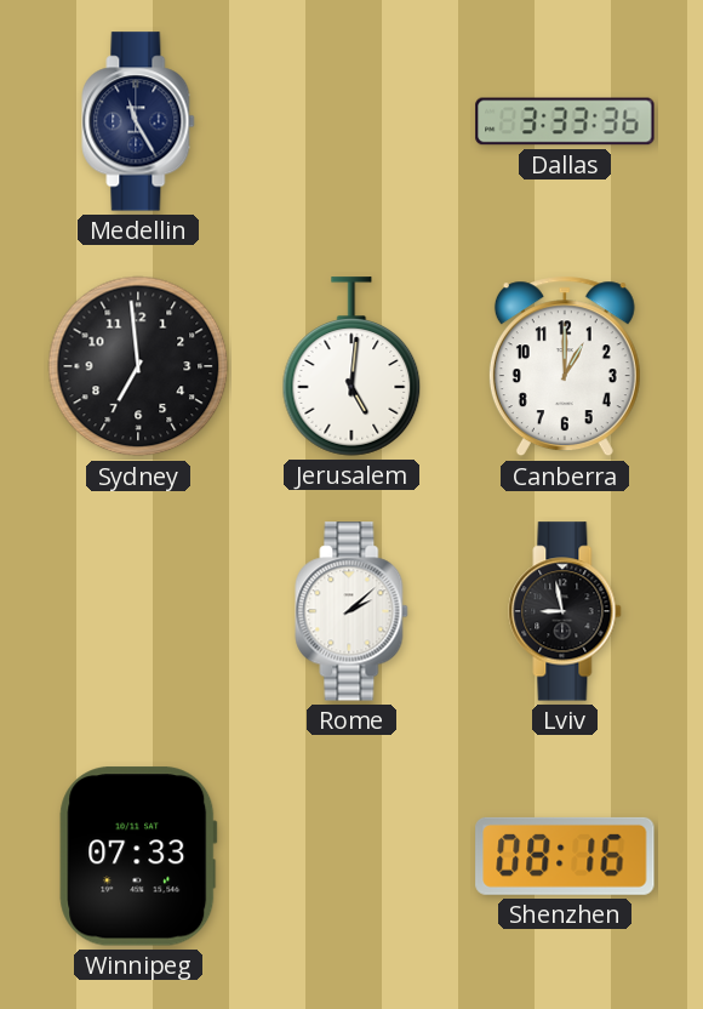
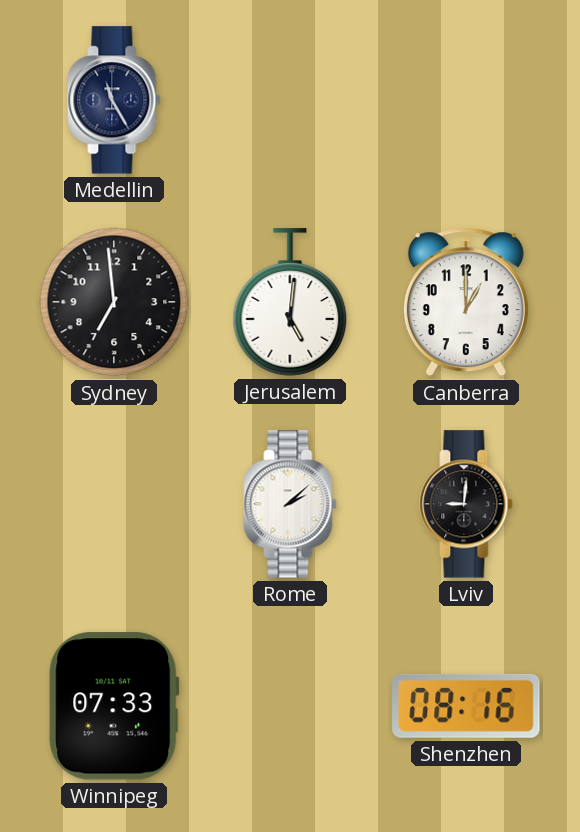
Dallas: 3:33 -> none
Lviv: 8:58 -> 9:01
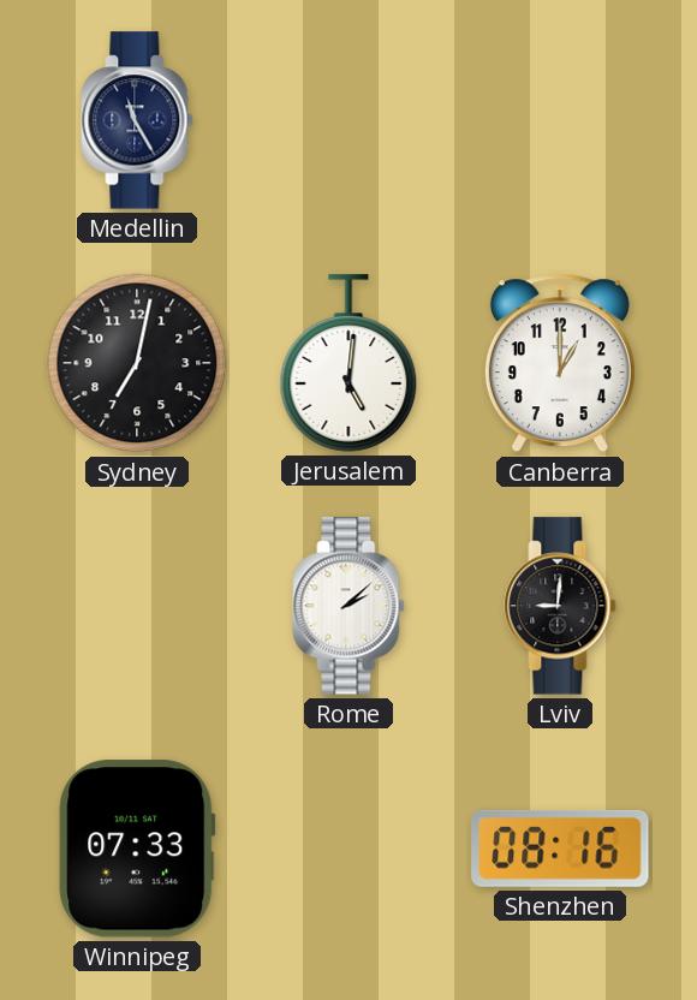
Sydney: 6:59 -> 7:02
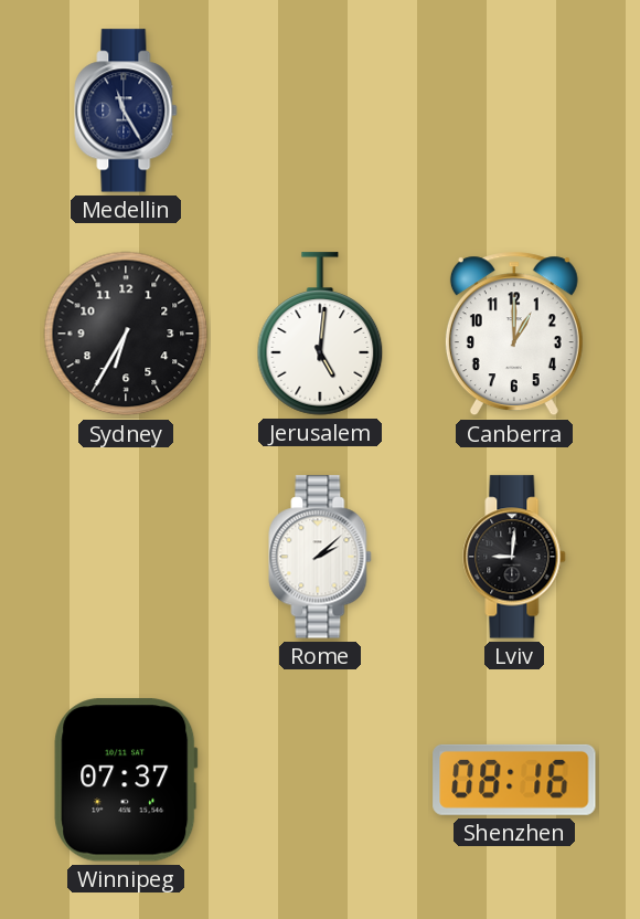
Sydney: 7:02 -> 6:35
Winnipeg: 07:33 -> 07:37
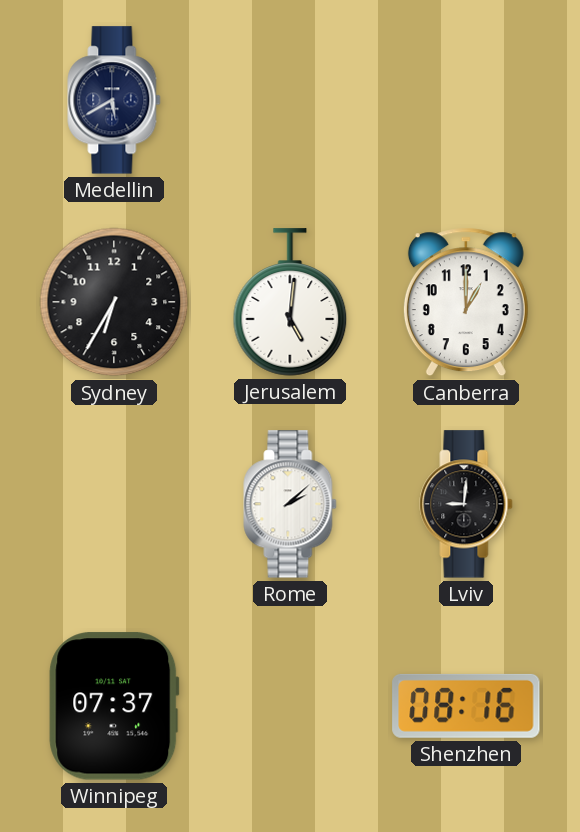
Medellin: 11:25 -> 5:40
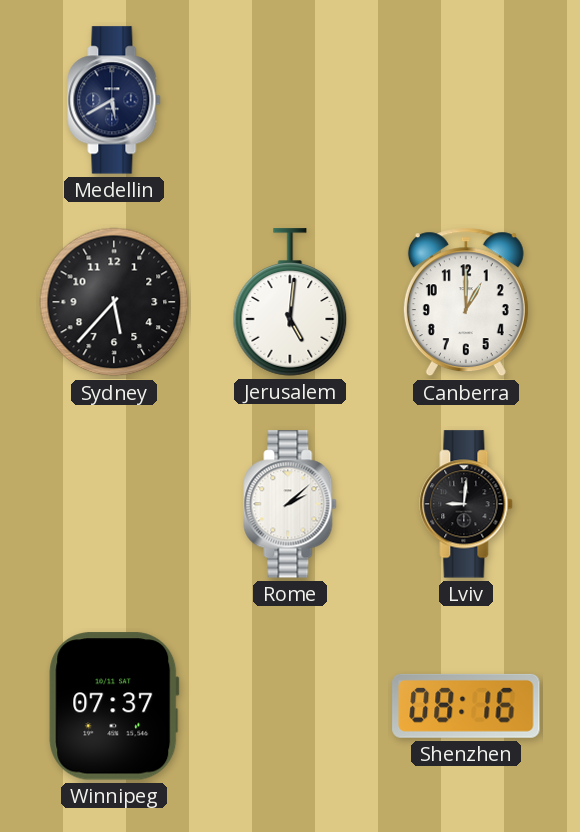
Sydney: 6:35 -> 5:37
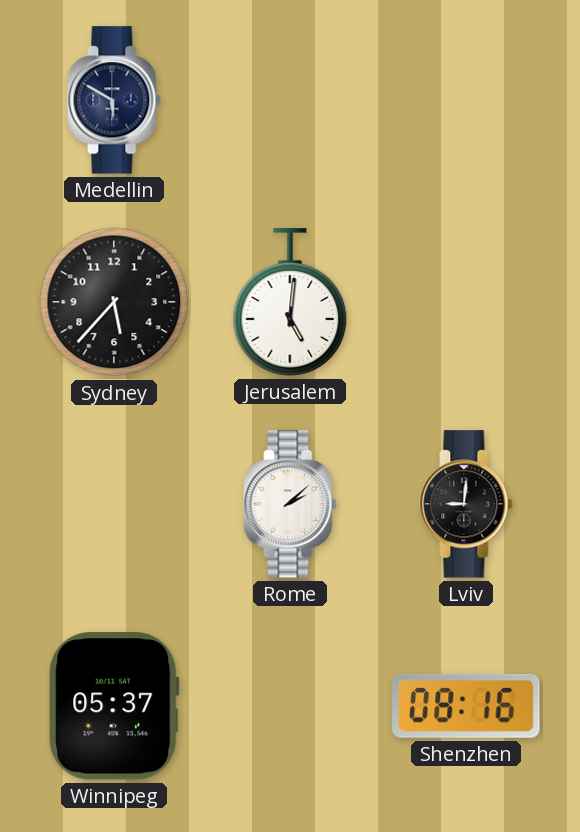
Medellin: 5:40 -> 5:50
Canberra: 1:00 -> none
Winnipeg: 07:37 -> 05:37
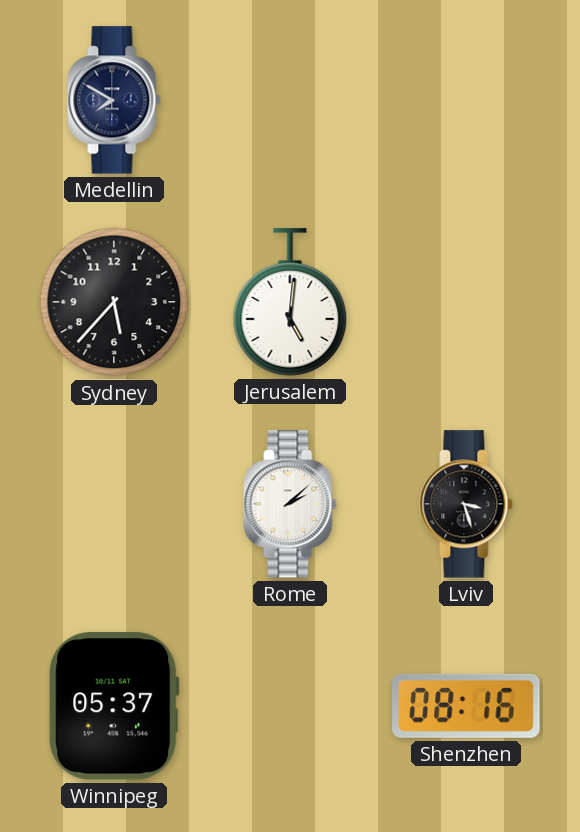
Medellin: 5:50 -> 7:50
Lviv: 9:01 -> 3:27
